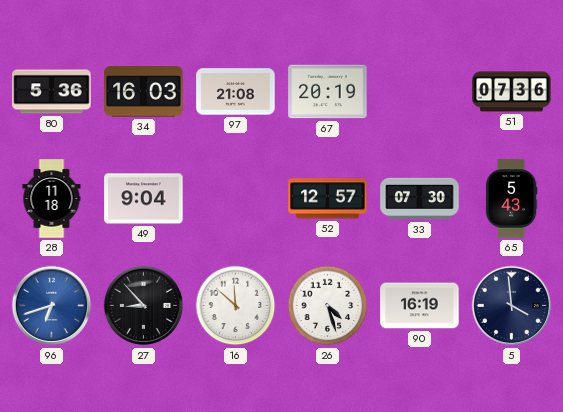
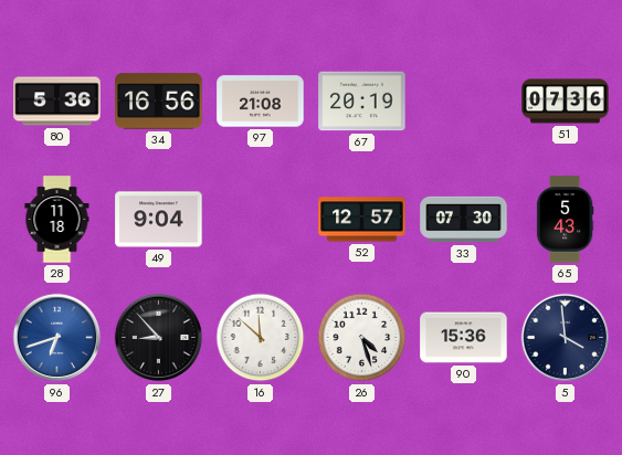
34: 16:03 -> 16:56
90: 16:19 -> 15:36
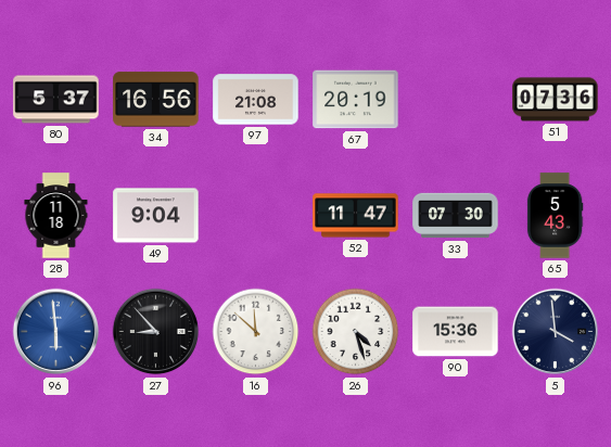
80: 5:36 -> 5:37
52: 12:57 -> 11:47
96: 6:42 -> 5:59
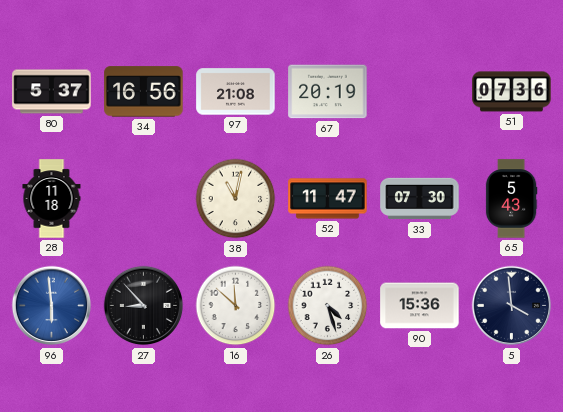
49: 9:04 -> none
38: none -> 11:02
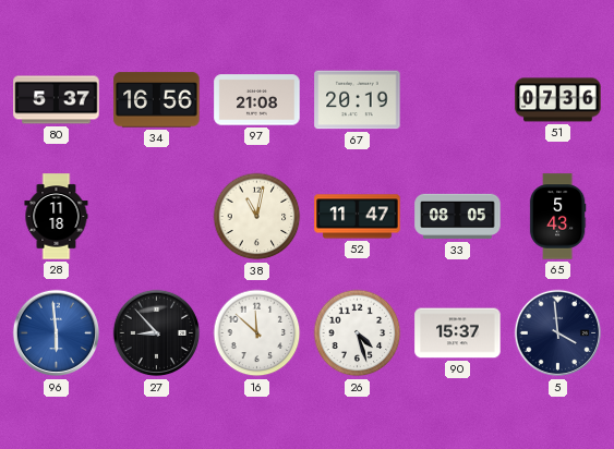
33: 07:30 -> 08:05
90: 15:36 -> 15:37
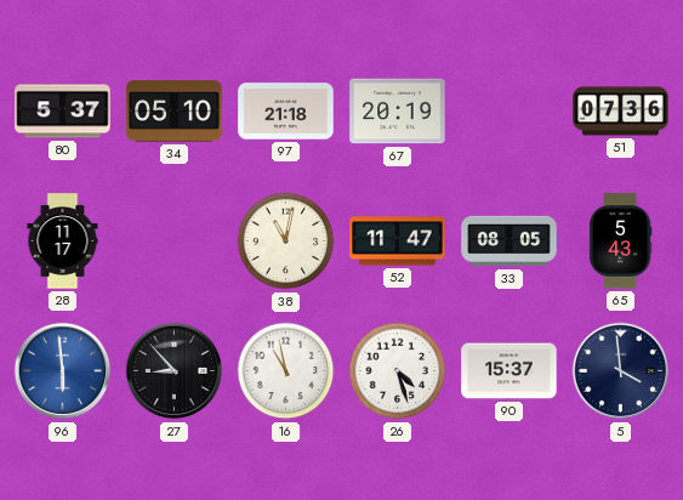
34: 16:56 -> 05:10
97: 21:08 -> 21:18
28: 11:18 -> 11:17
16: 11:52 -> 10:58
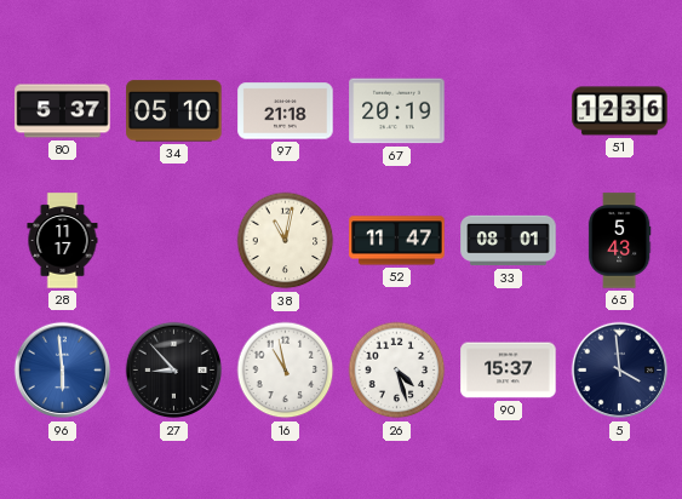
51: 07:36 -> 12:36
33: 08:05 -> 08:01
